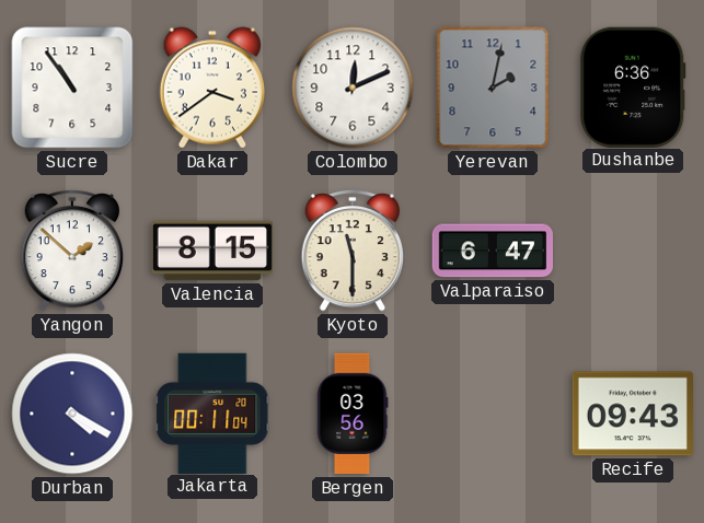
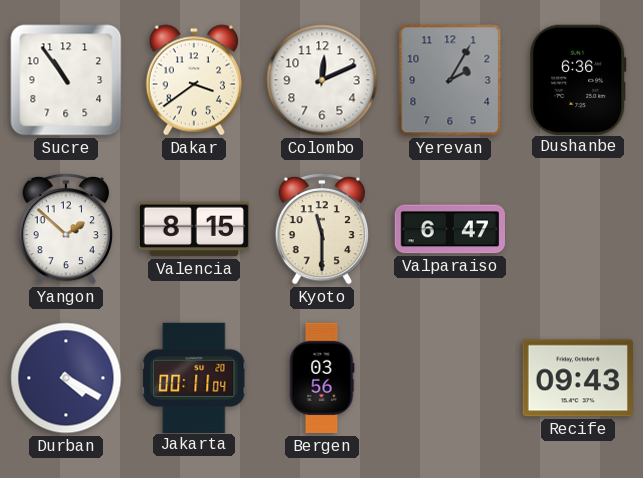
Yerevan: 2:02 -> 2:05
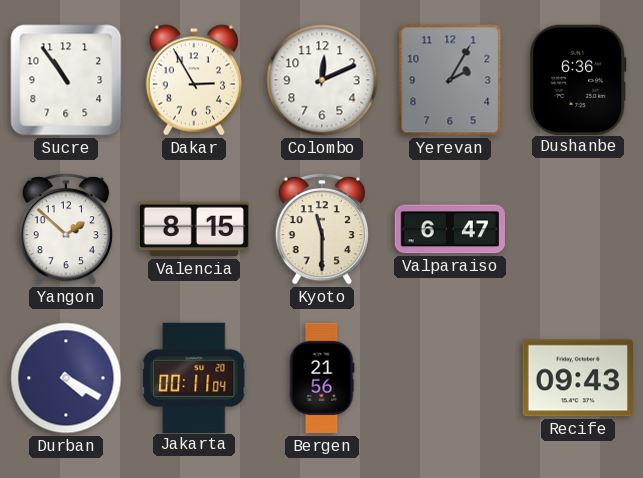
Dakar: 3:39 -> 2:55
Bergen: 03:56 -> 21:56
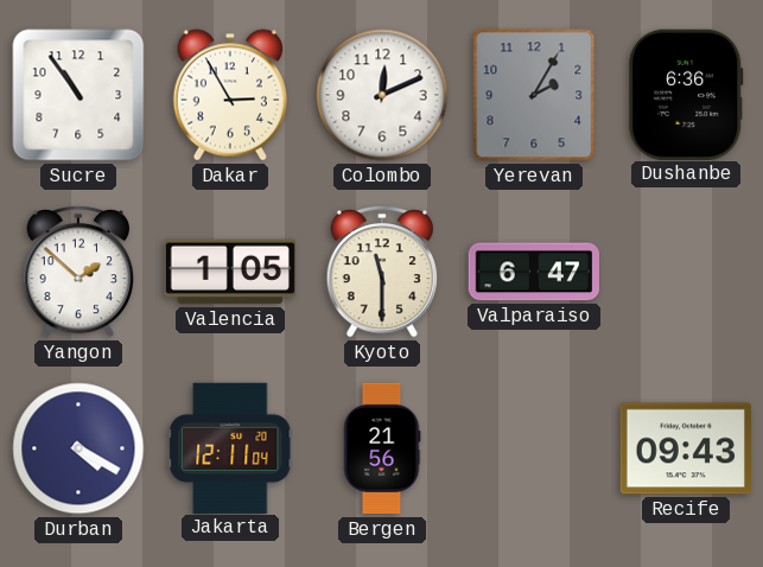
Valencia: 8:15 -> 1:05
Jakarta: 00:11 -> 12:11
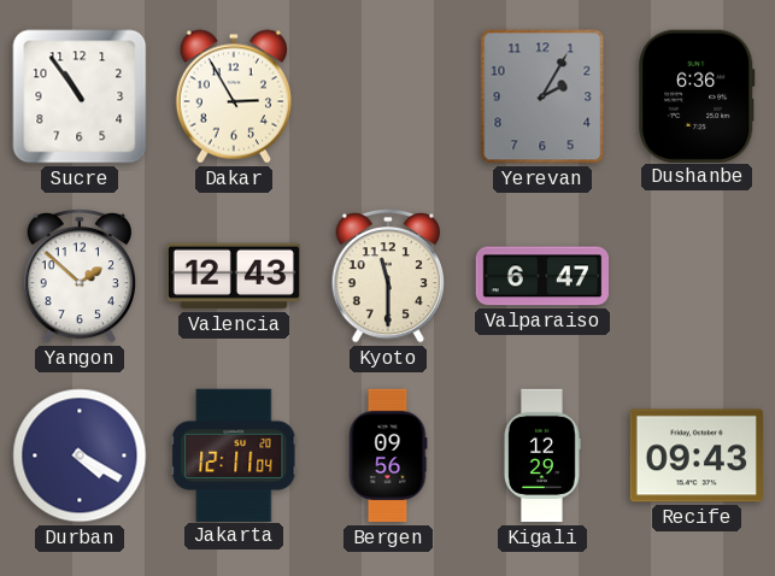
Colombo: 12:11 -> none
Valencia: 1:05 -> 12:43
Bergen: 21:56 -> 09:56
Kigali: none -> 12:29
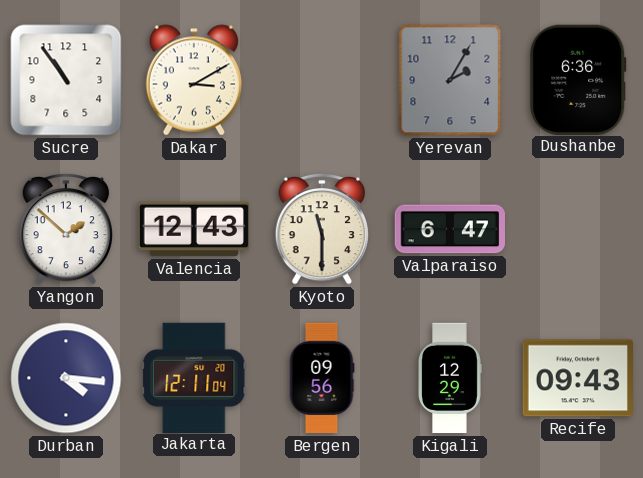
Dakar: 2:55 -> 3:10
Durban: 4:20 -> 4:16
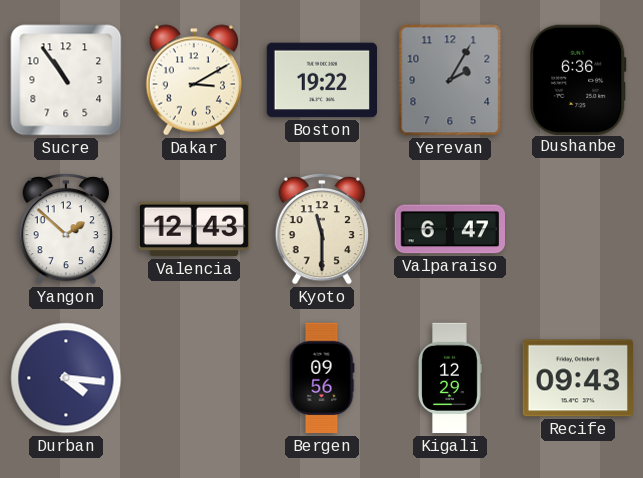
Boston: none -> 19:22
Jakarta: 12:11 -> none
